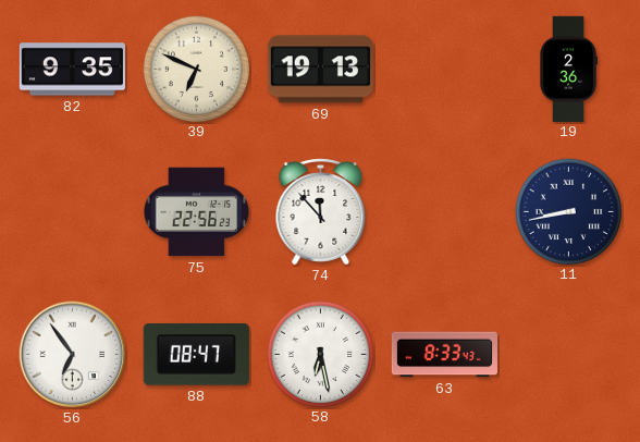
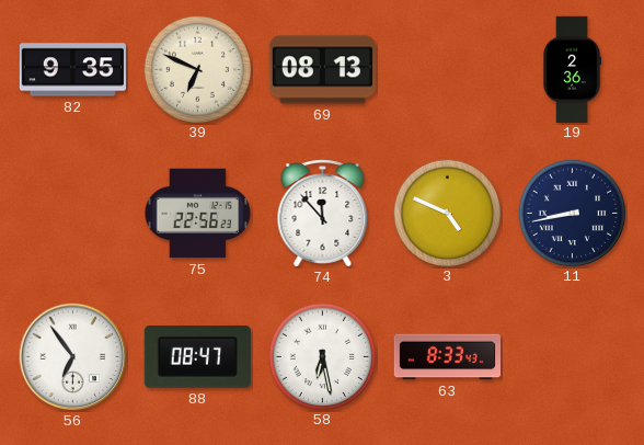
69: 19:13 -> 08:13
3: none -> 4:49
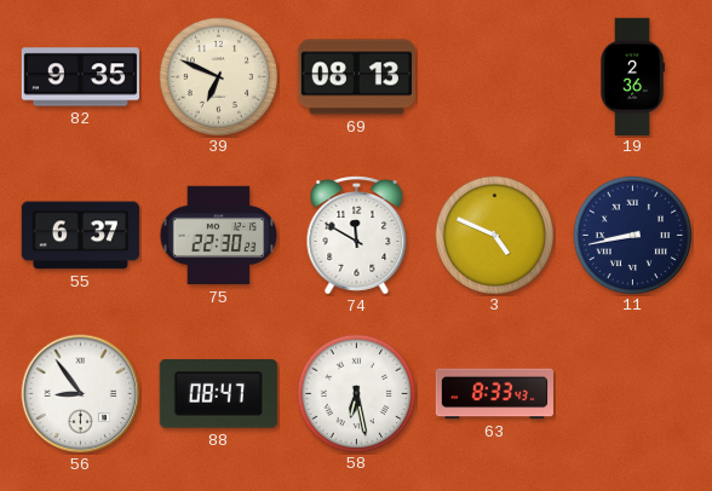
55: none -> 6:37
75: 22:56 -> 22:30
74: 11:53 -> 11:50
56: 6:54 -> 8:54
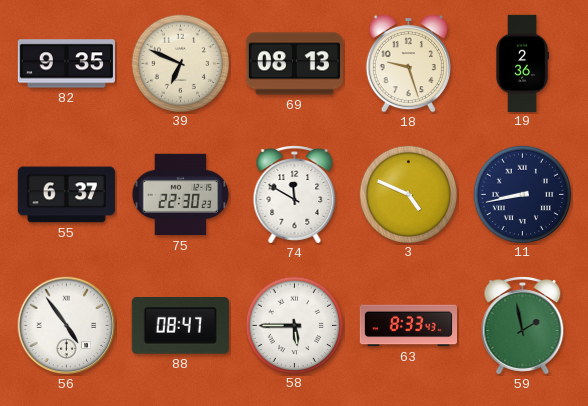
18: none -> 9:27
56: 8:54 -> 4:54
58: 6:28 -> 5:45
59: none -> 1:58
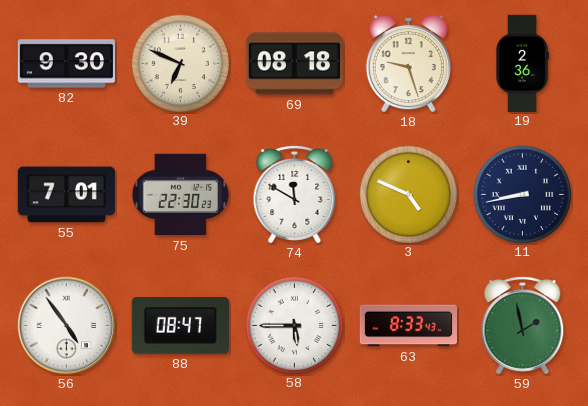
82: 9:35 -> 9:30
69: 08:13 -> 08:18
55: 6:37 -> 7:01
